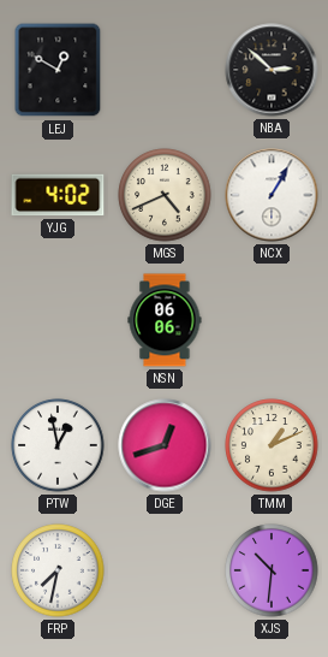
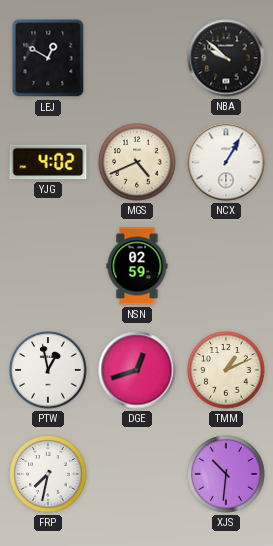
NBA: 2:52 -> 9:52
NSN: 06:06 -> 02:59
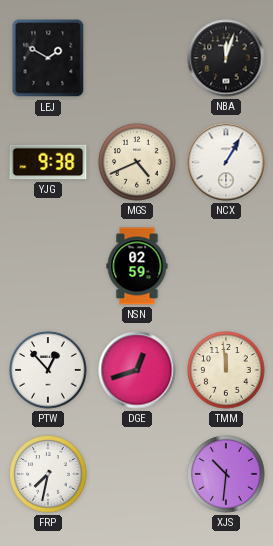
LEJ: 12:50 -> 1:50
NBA: 9:52 -> 12:03
YJG: 4:02 -> 9:38
PTW: 12:58 -> 12:53
TMM: 1:11 -> 11:59
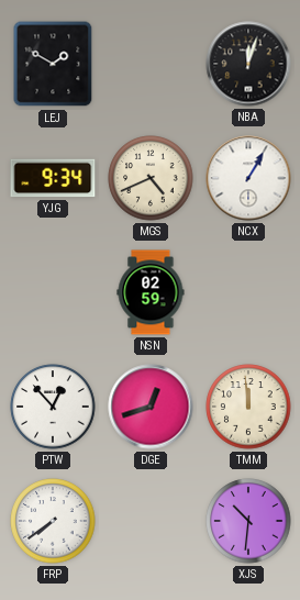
YJG: 9:38 -> 9:34
FRP: 7:32 -> 7:39
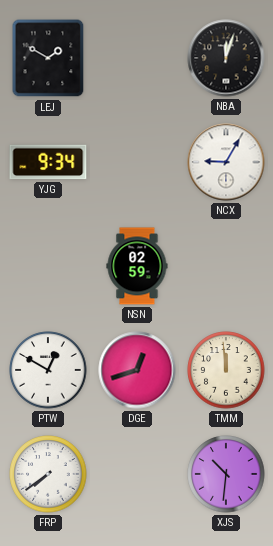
MGS: 4:41 -> none
NCX: 1:05 -> 9:05
PTW: 12:53 -> 12:50
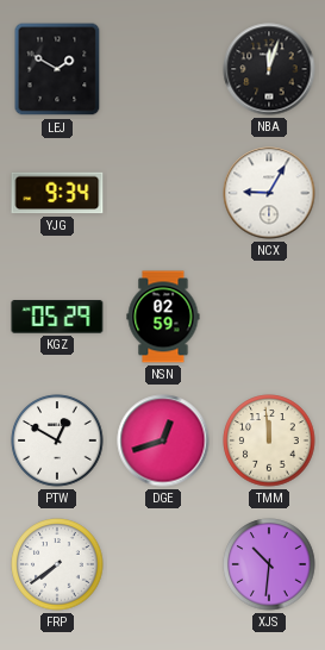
KGZ: none -> 05:29
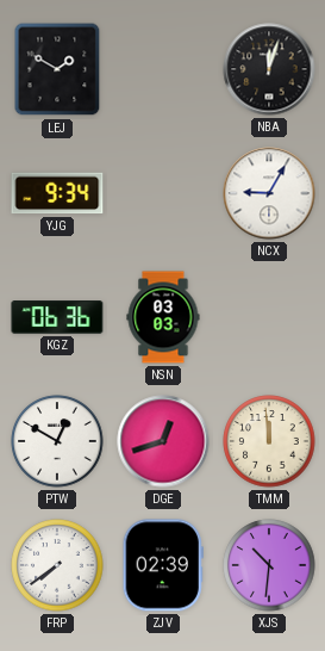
KGZ: 05:29 -> 06:36
NSN: 02:59 -> 03:03
ZJV: none -> 02:39
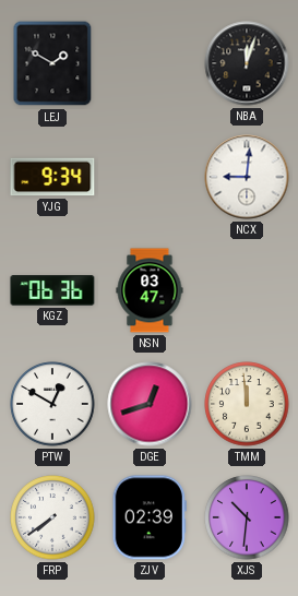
NCX: 9:05 -> 9:01
NSN: 03:03 -> 03:47
